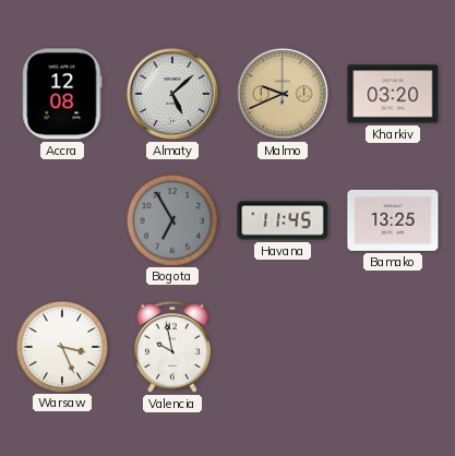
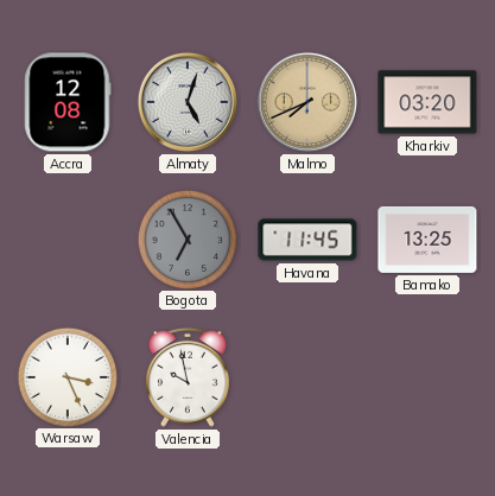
Almaty: 5:08 -> 5:03
Malmo: 9:41 -> 7:41
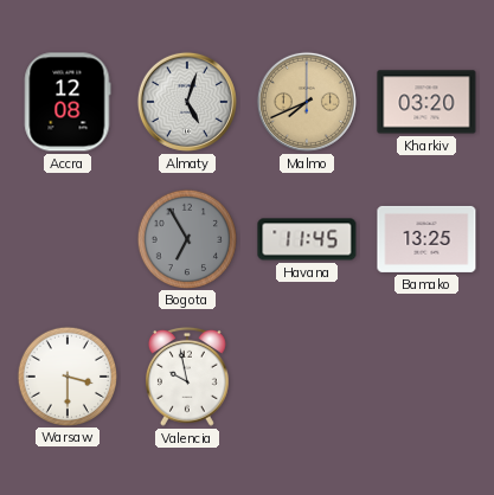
Warsaw: 3:26 -> 3:30
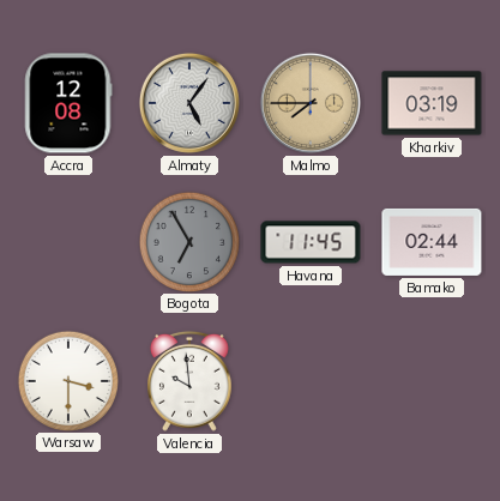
Almaty: 5:03 -> 5:06
Malmo: 7:41 -> 7:45
Kharkiv: 03:20 -> 03:19
Bamako: 13:25 -> 02:44
Valencia: 9:58 -> 9:59
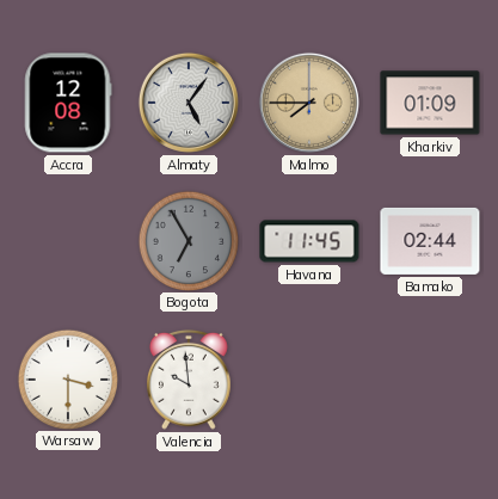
Kharkiv: 03:19 -> 01:09
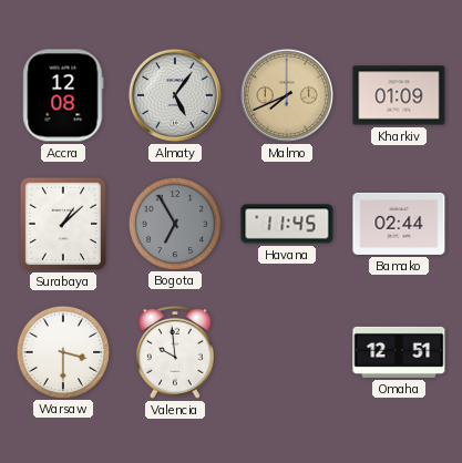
Malmo: 7:45 -> 7:41
Surabaya: none -> 1:08
Omaha: none -> 12:51
